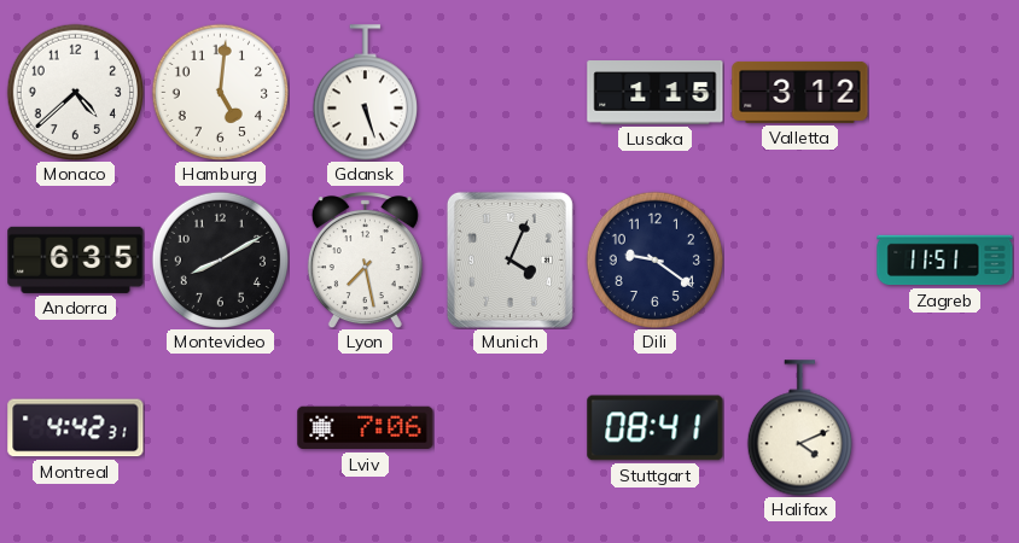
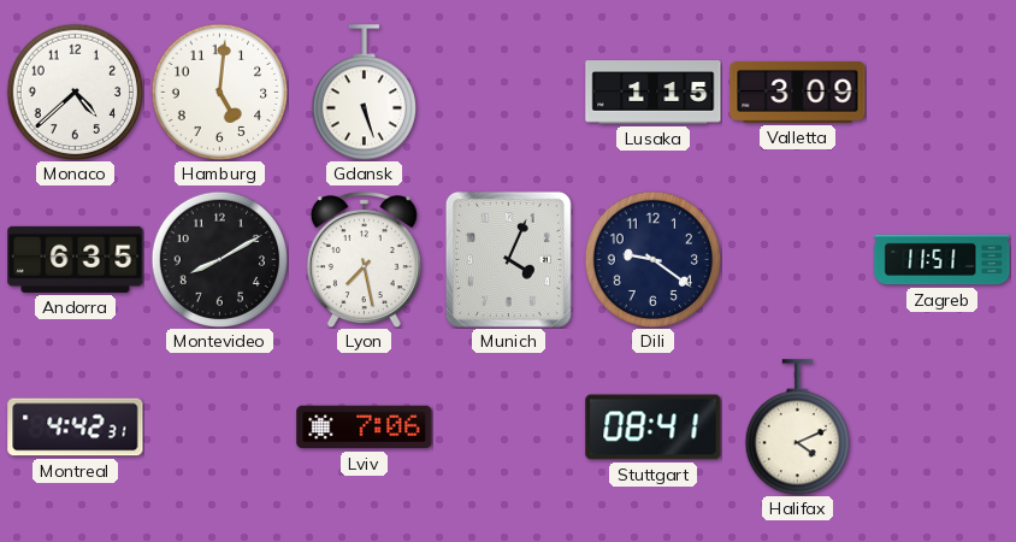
Valletta: 3:12 -> 3:09
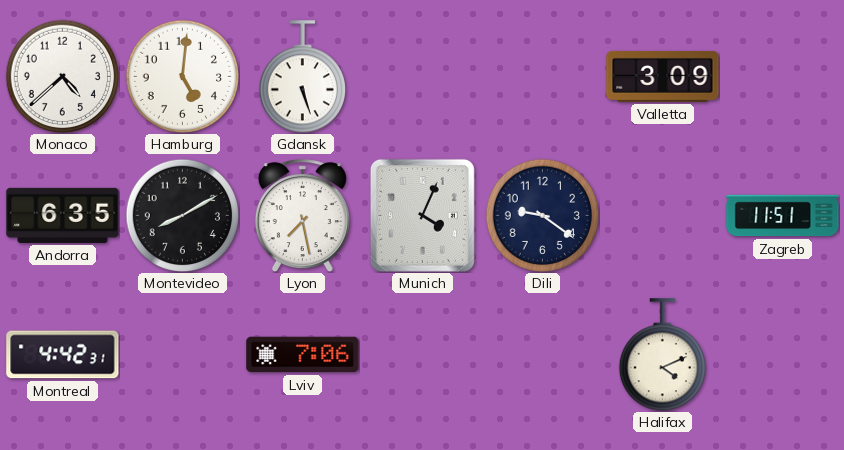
Lusaka: 1:15 -> none
Stuttgart: 08:41 -> none
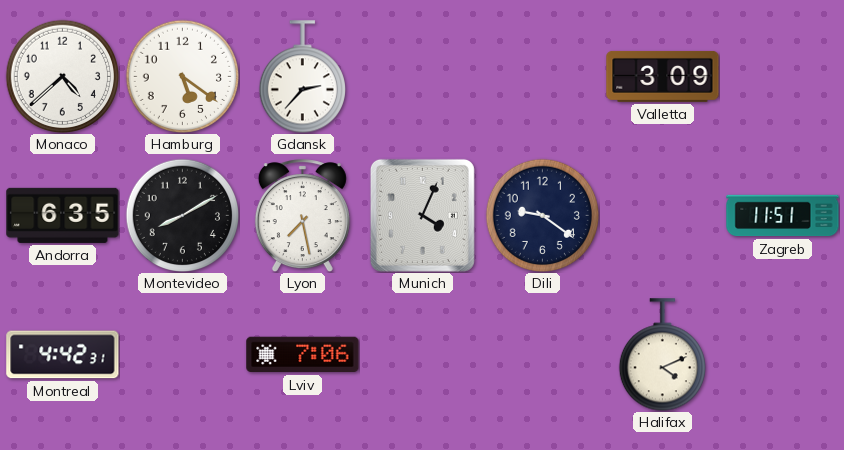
Hamburg: 5:01 -> 5:21
Gdansk: 5:27 -> 2:37
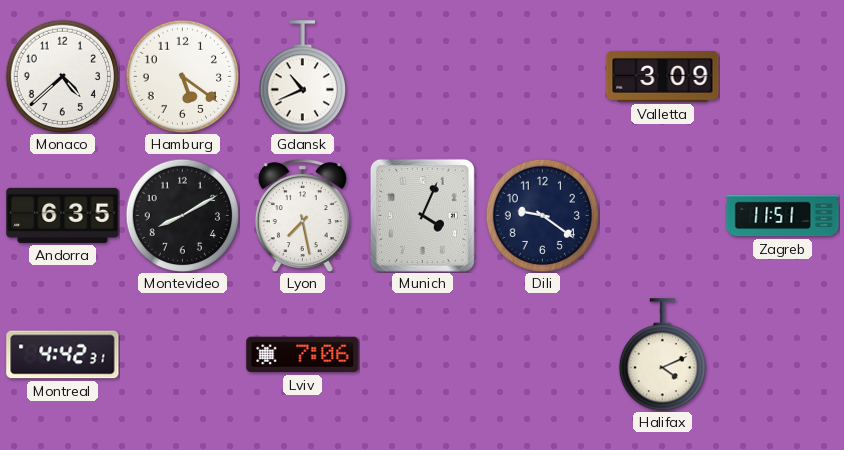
Gdansk: 2:37 -> 10:41
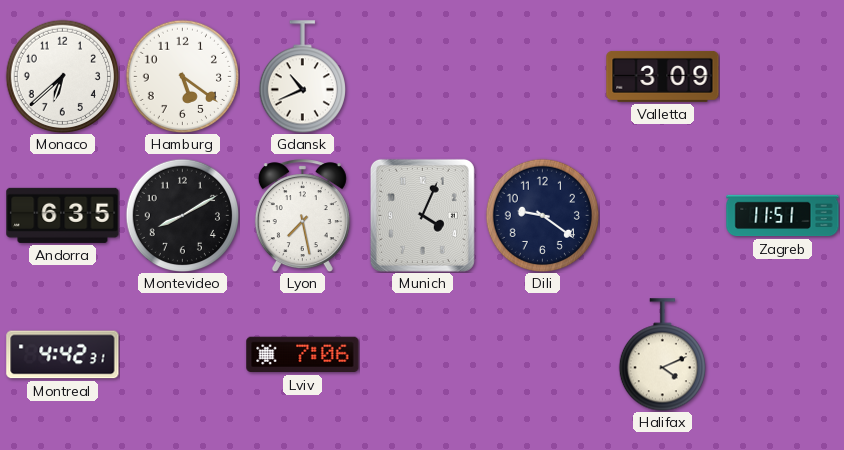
Monaco: 4:38 -> 6:38
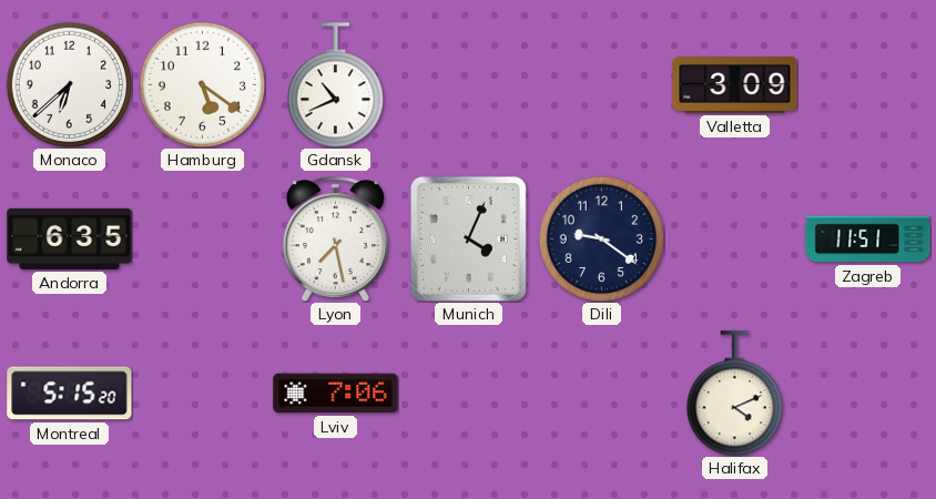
Montevideo: 8:10 -> none
Montreal: 4:42 -> 5:15
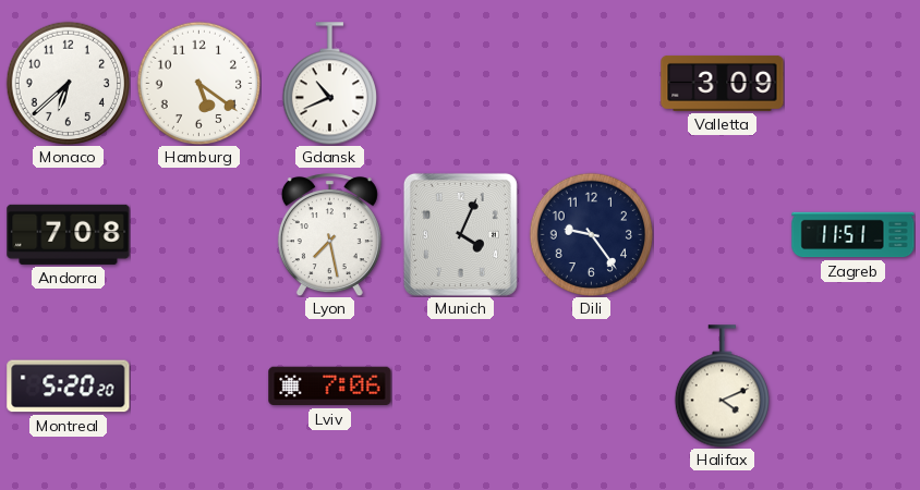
Andorra: 6:35 -> 7:08
Dili: 9:21 -> 9:24
Montreal: 5:15 -> 5:20
